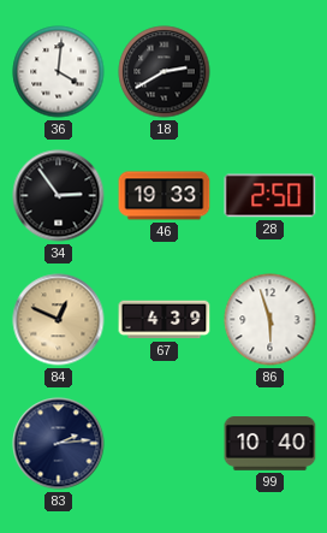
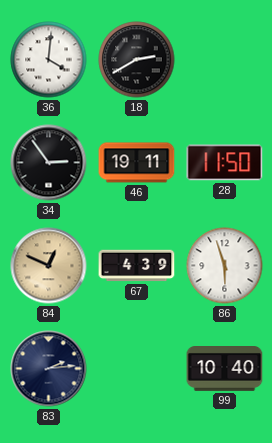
46: 19:33 -> 19:11
28: 2:50 -> 11:50
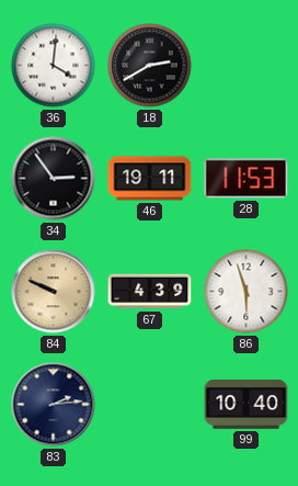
28: 11:50 -> 11:53
84: 12:49 -> 9:49
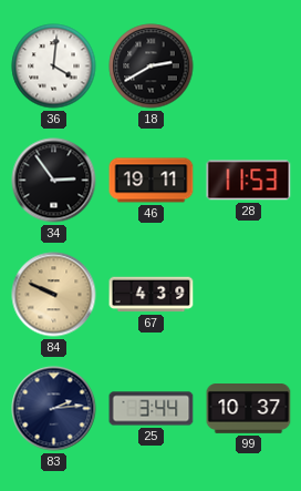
86: 5:57 -> none
25: none -> 3:44
99: 10:40 -> 10:37
